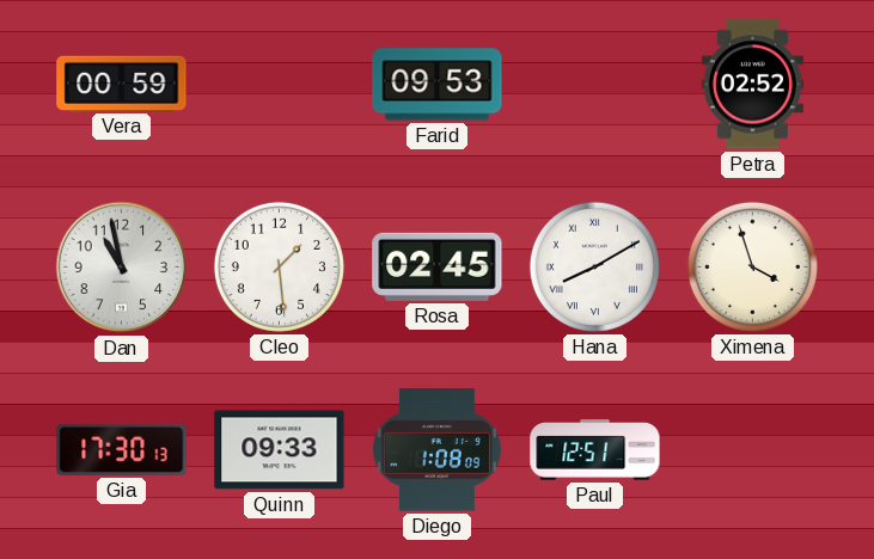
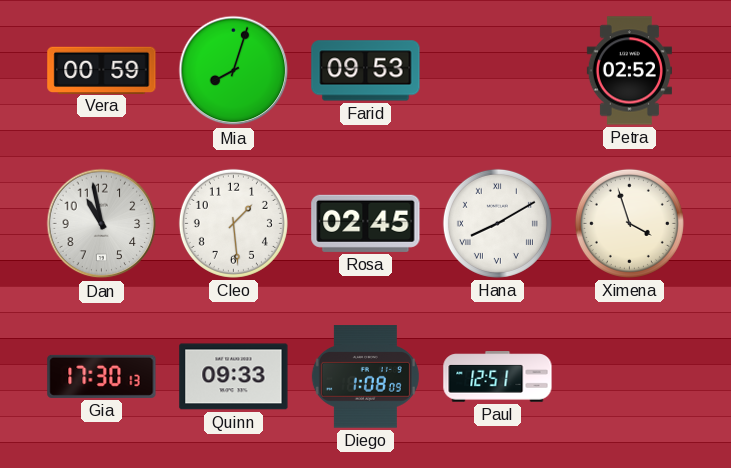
Mia: none -> 8:03
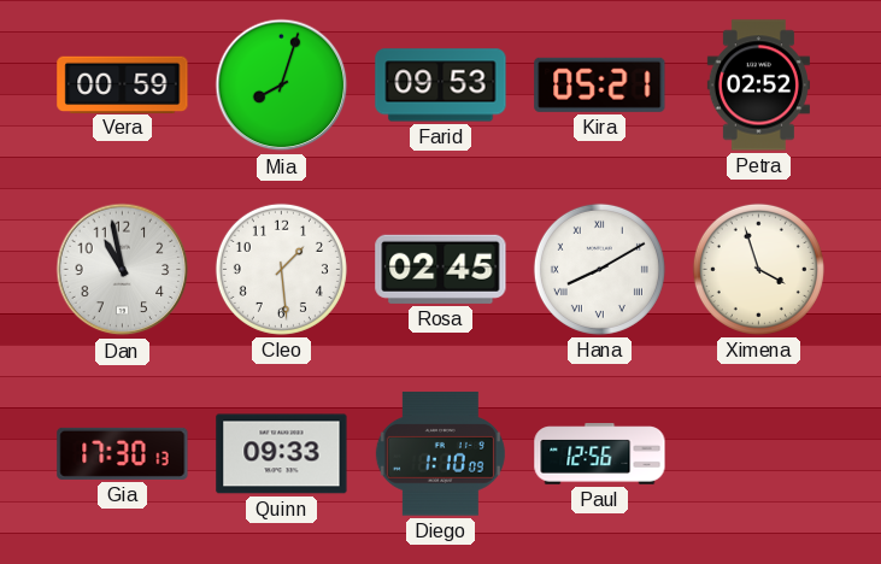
Kira: none -> 05:21
Diego: 1:08 -> 1:10
Paul: 12:51 -> 12:56
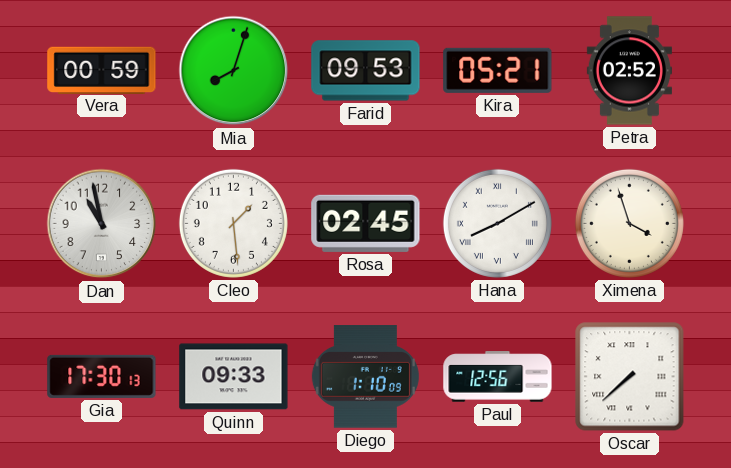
Oscar: none -> 7:38
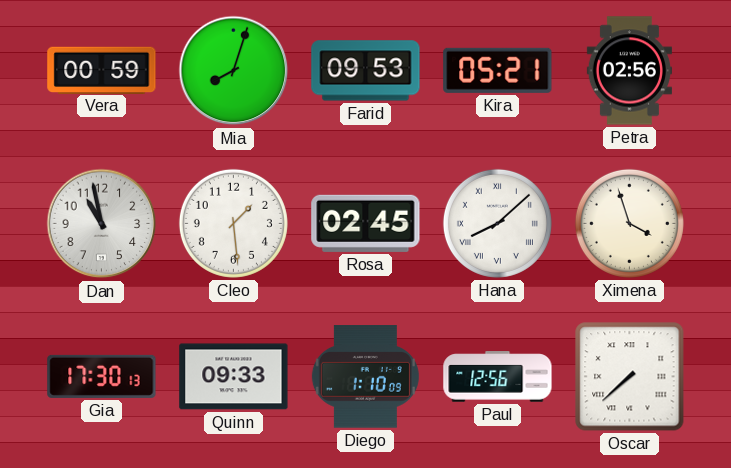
Petra: 02:52 -> 02:56
Hana: 8:10 -> 8:08
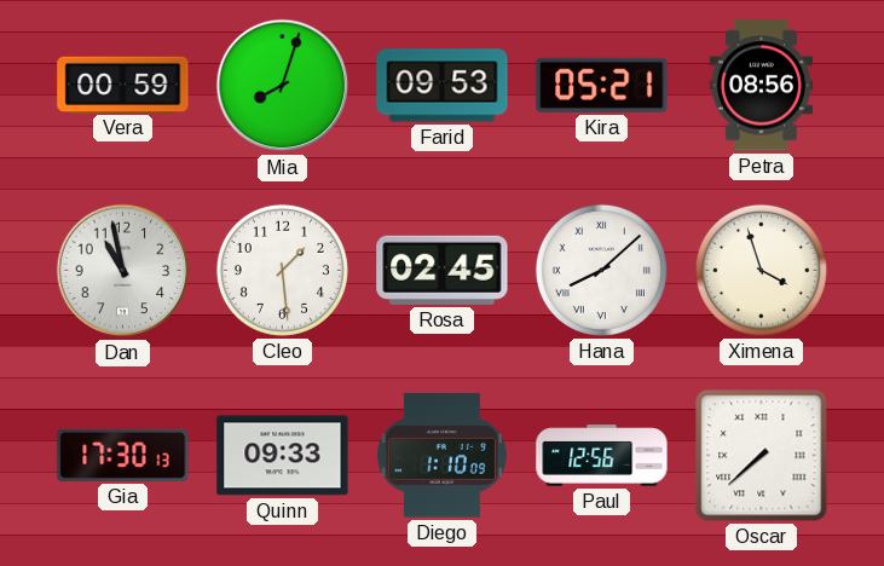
Petra: 02:56 -> 08:56
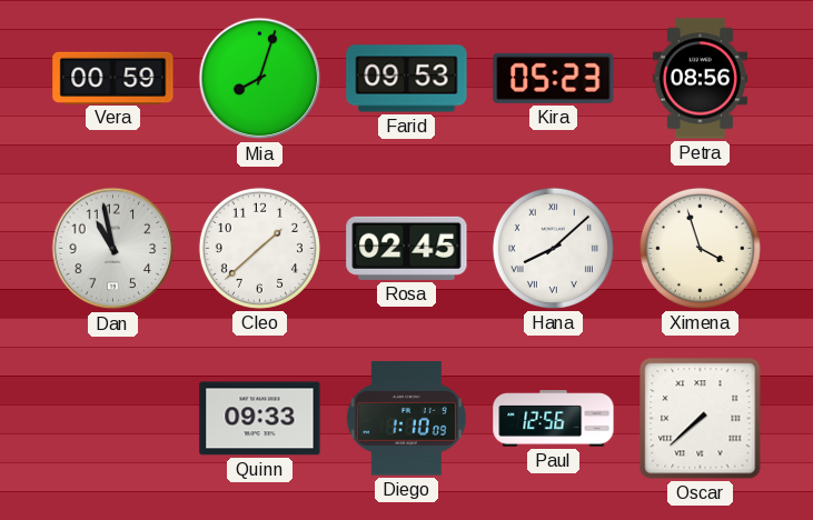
Kira: 05:21 -> 05:23
Cleo: 1:29 -> 1:38
Gia: 17:30 -> none
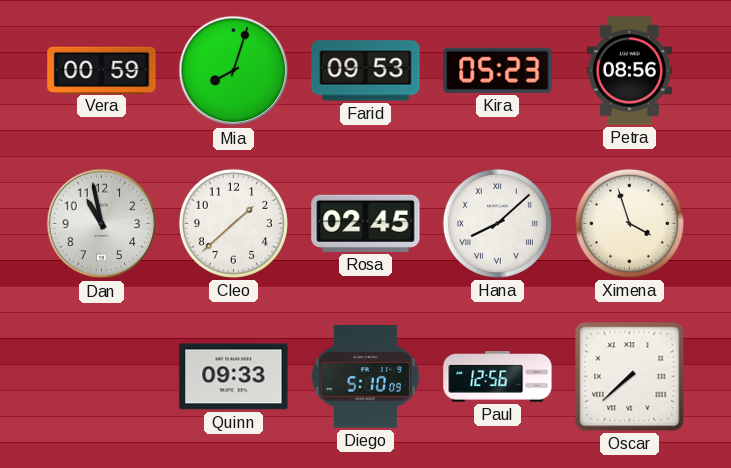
Diego: 1:10 -> 5:10
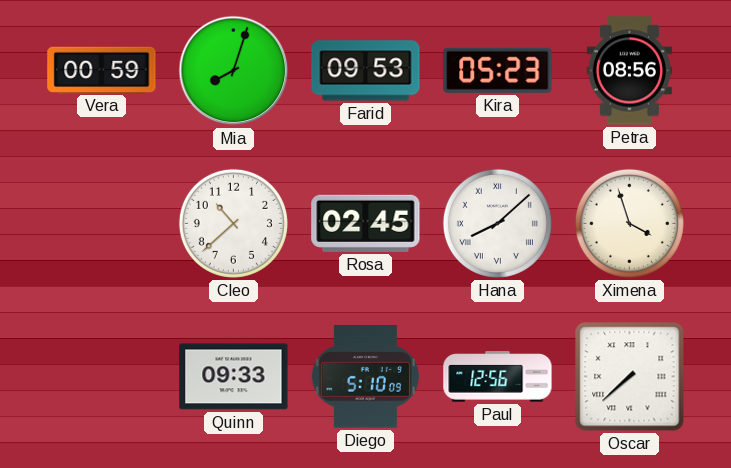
Dan: 10:58 -> none
Cleo: 1:38 -> 10:38
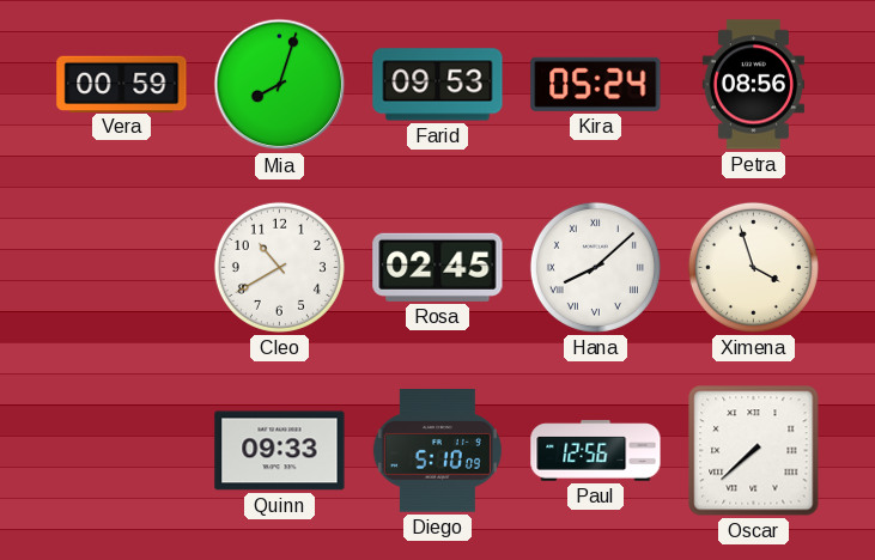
Kira: 05:23 -> 05:24
Cleo: 10:38 -> 10:40
